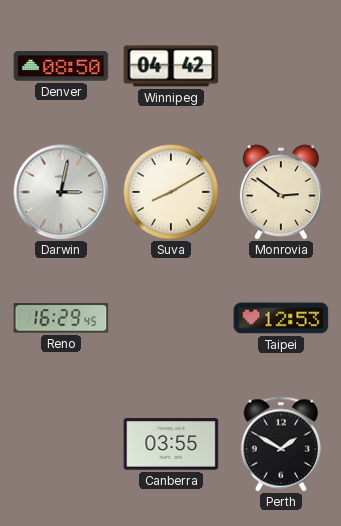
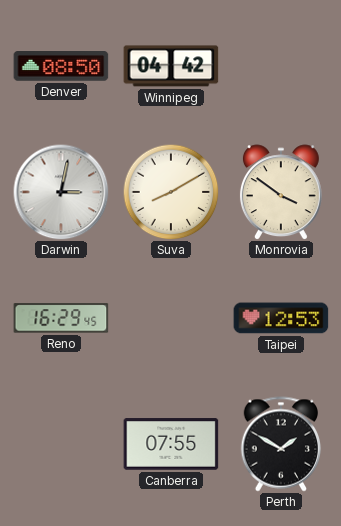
Monrovia: 2:51 -> 3:51
Canberra: 03:55 -> 07:55
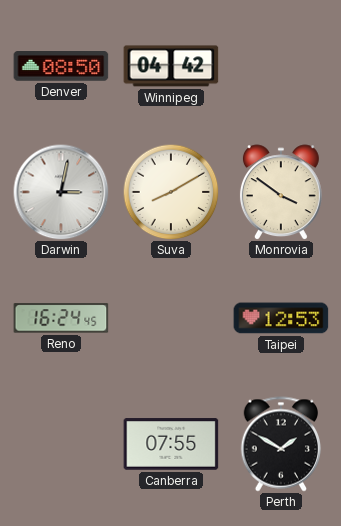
Reno: 16:29 -> 16:24
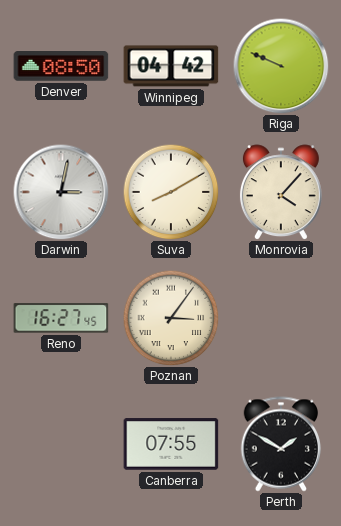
Riga: none -> 9:49
Monrovia: 3:51 -> 4:07
Reno: 16:24 -> 16:27
Poznan: none -> 3:06
Taipei: 12:53 -> none
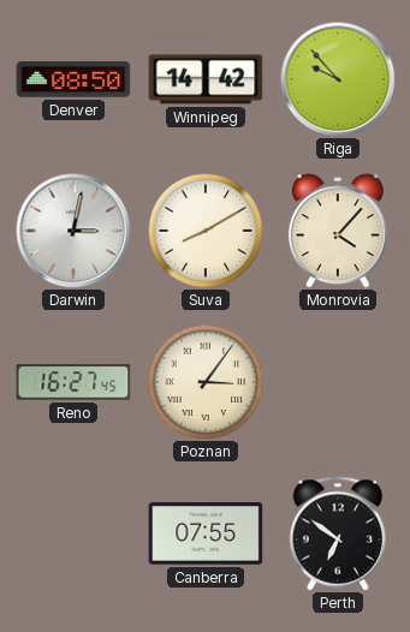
Winnipeg: 04:42 -> 14:42
Riga: 9:49 -> 9:53
Perth: 1:50 -> 6:51
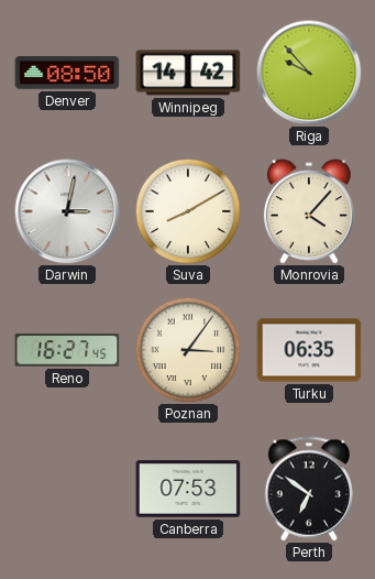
Turku: none -> 06:35
Canberra: 07:55 -> 07:53
